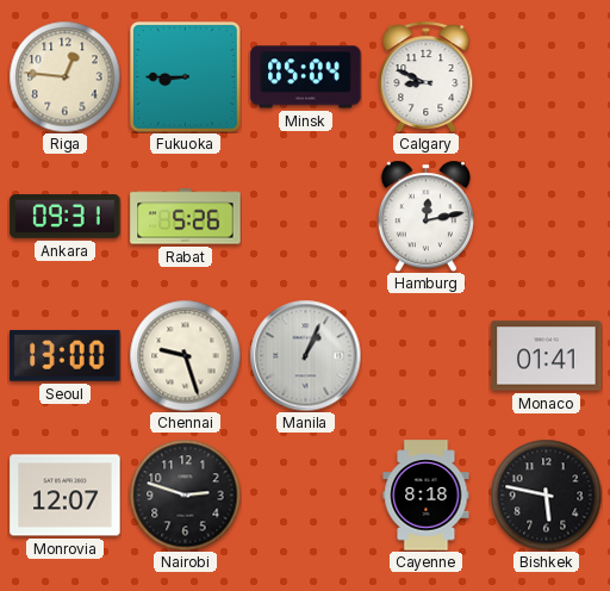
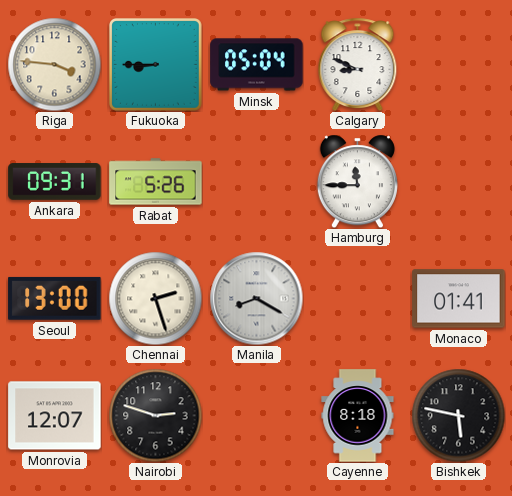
Riga: 12:46 -> 3:46
Hamburg: 12:13 -> 11:45
Chennai: 9:27 -> 2:27
Manila: 1:04 -> 8:20
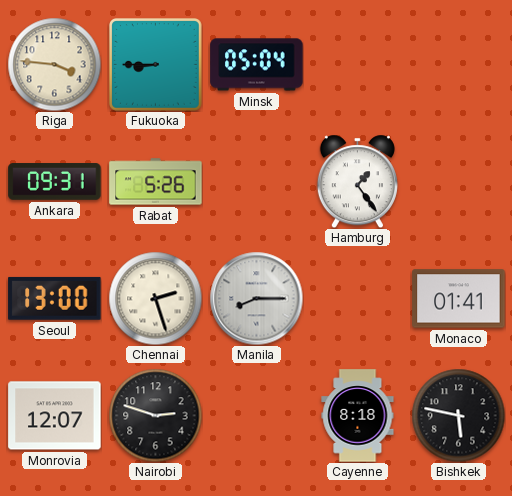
Calgary: 8:49 -> none
Hamburg: 11:45 -> 1:24
Manila: 8:20 -> 8:15
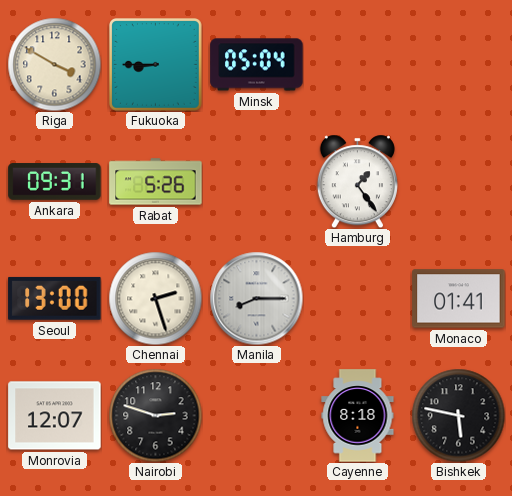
Riga: 3:46 -> 3:50
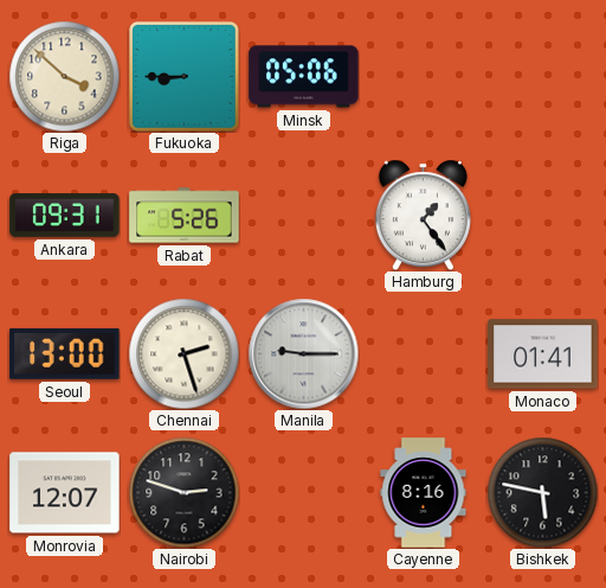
Riga: 3:50 -> 3:52
Minsk: 05:04 -> 05:06
Manila: 8:15 -> 9:15
Cayenne: 8:18 -> 8:16
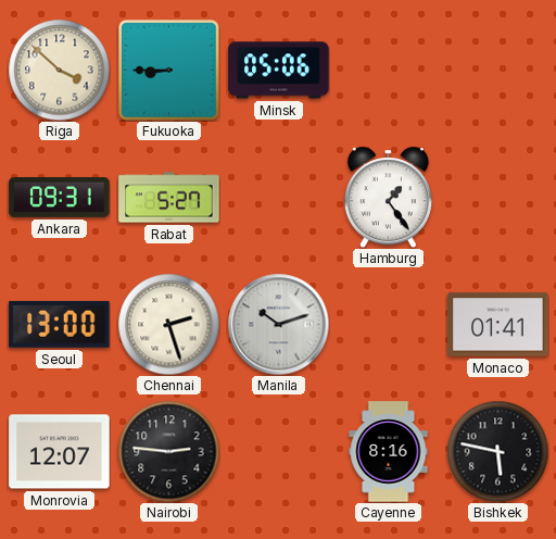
Rabat: 5:26 -> 5:27
Manila: 9:15 -> 10:12
Nairobi: 2:48 -> 2:46
